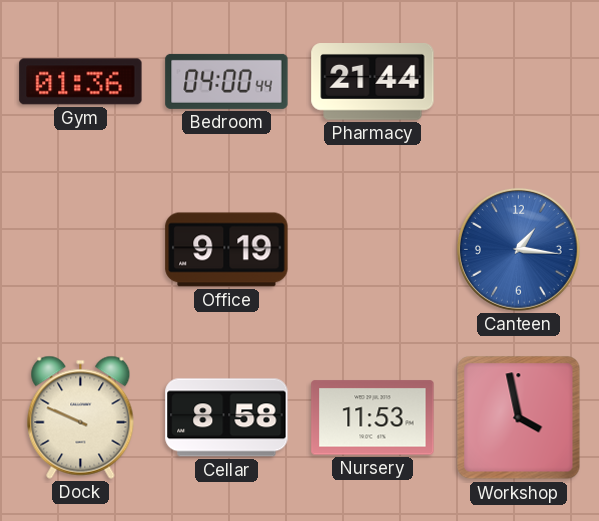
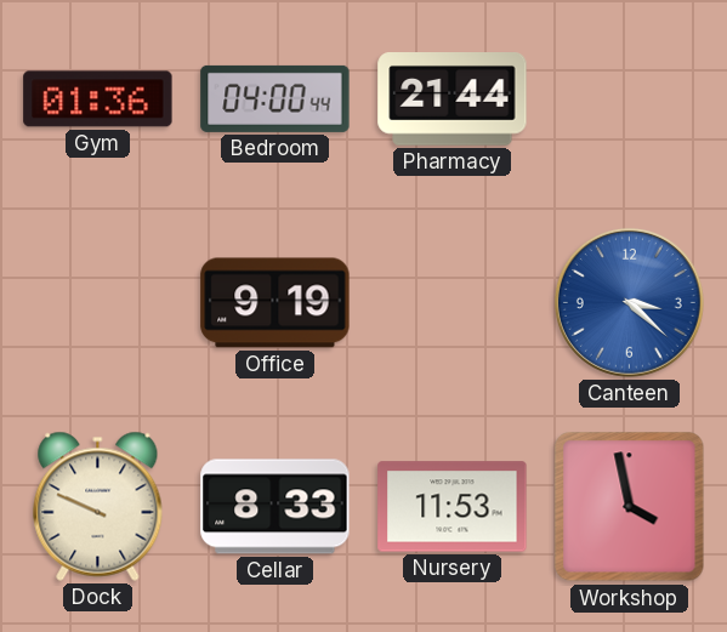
Canteen: 1:16 -> 3:22
Cellar: 8:58 -> 8:33
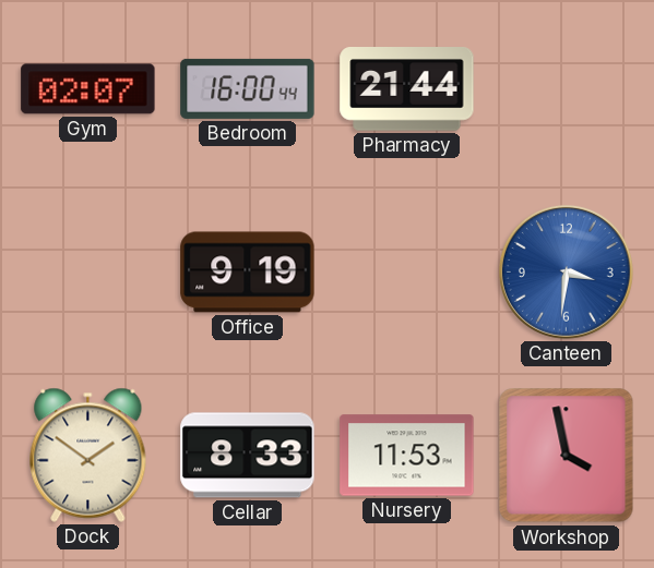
Gym: 01:36 -> 02:07
Bedroom: 04:00 -> 16:00
Canteen: 3:22 -> 3:31
Dock: 9:49 -> 1:51
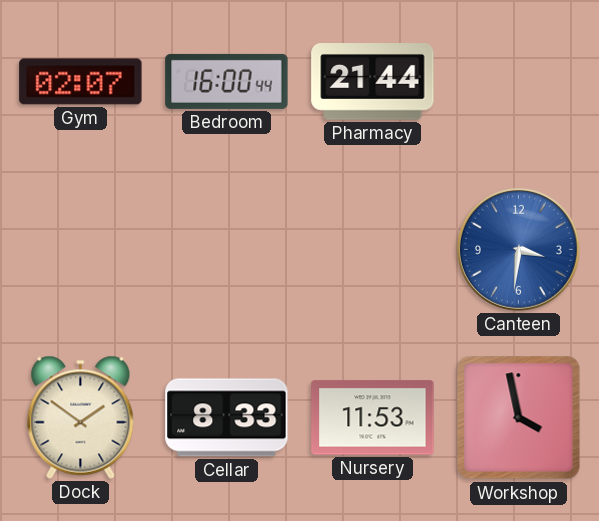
Office: 9:19 -> none
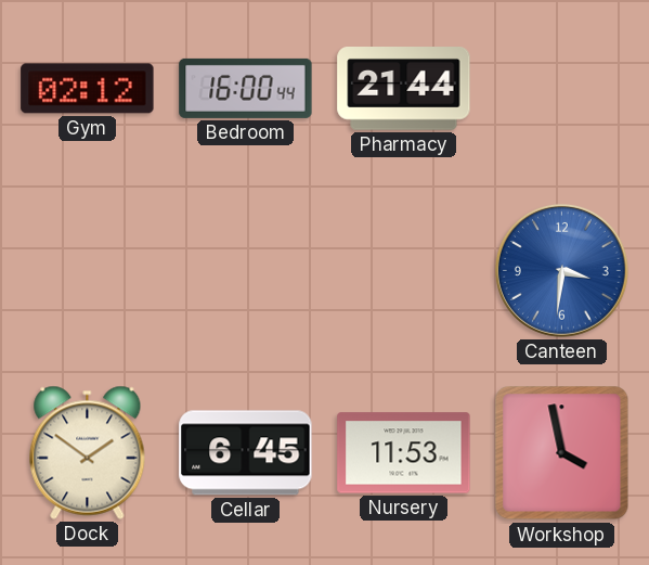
Gym: 02:07 -> 02:12
Cellar: 8:33 -> 6:45
